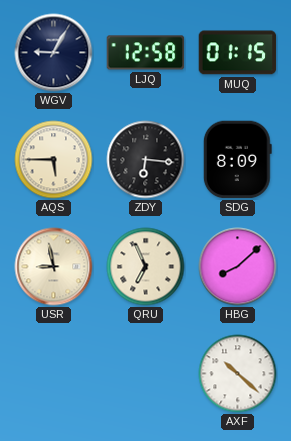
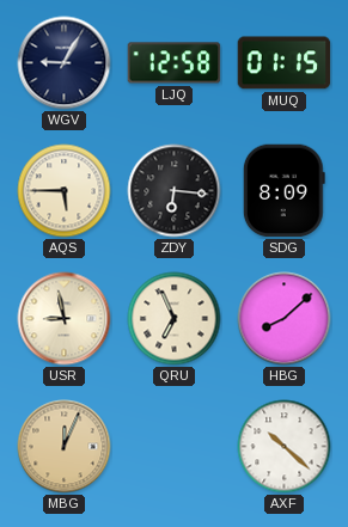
MBG: none -> 12:04
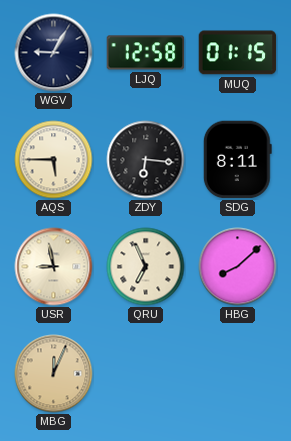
SDG: 8:09 -> 8:11
AXF: 10:22 -> none
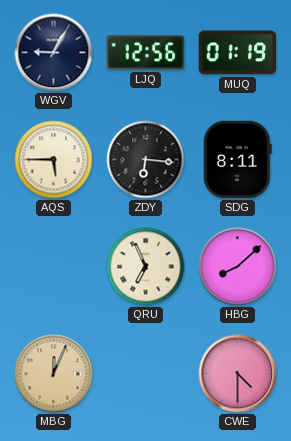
LJQ: 12:58 -> 12:56
MUQ: 01:15 -> 01:19
USR: 8:58 -> none
CWE: none -> 4:30
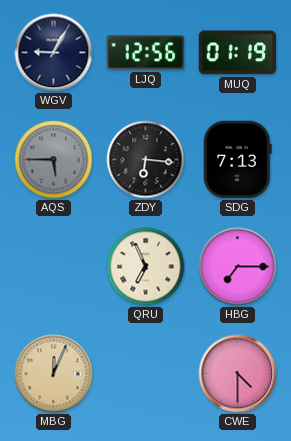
AQS dial: cream -> grey
SDG: 8:11 -> 7:13
HBG: 8:08 -> 7:15
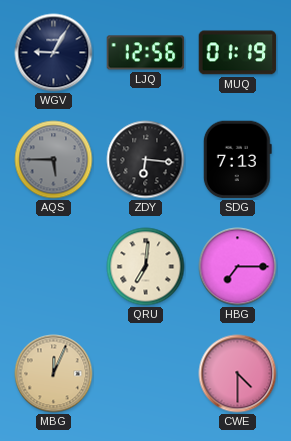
QRU: 6:56 -> 7:01
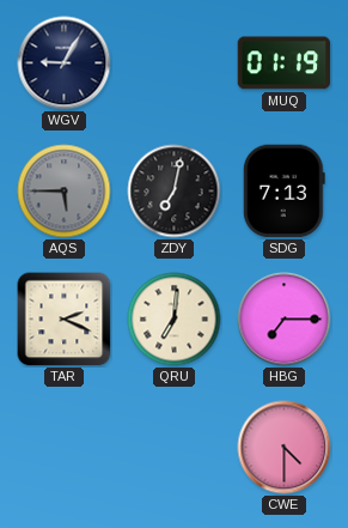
LJQ: 12:56 -> none
ZDY: 6:16 -> 7:02
TAR: none -> 2:19
MBG: 12:04 -> none
